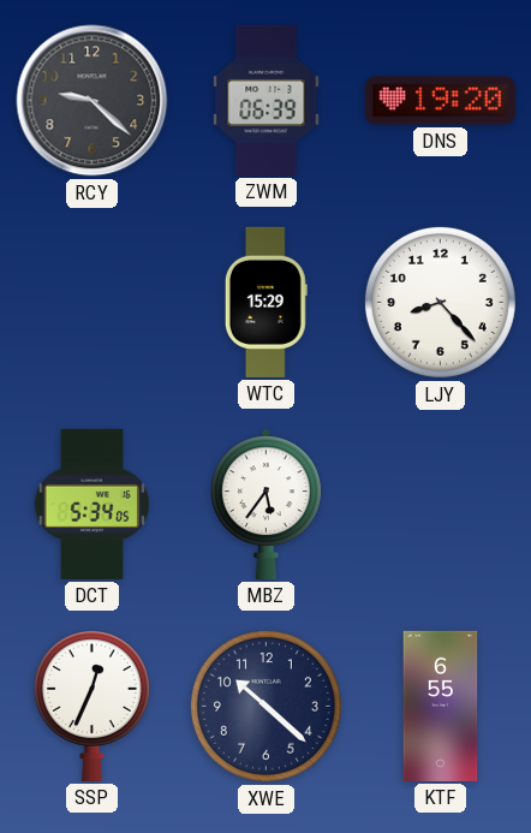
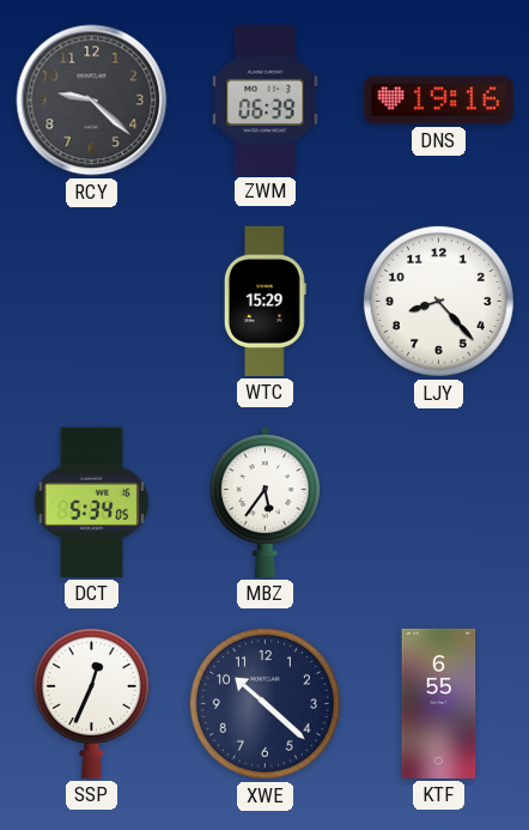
DNS: 19:20 -> 19:16
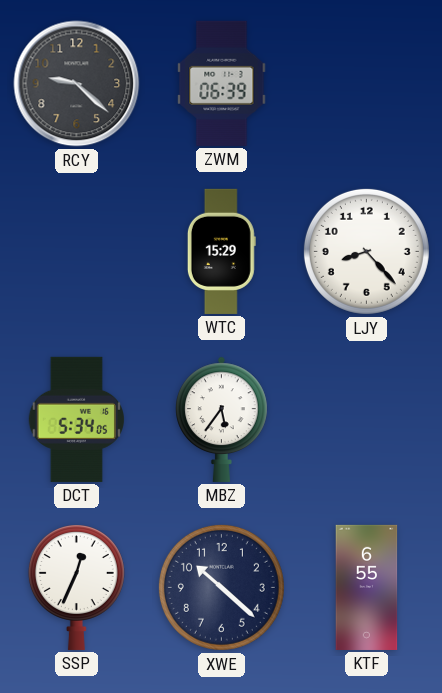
DNS: 19:16 -> none
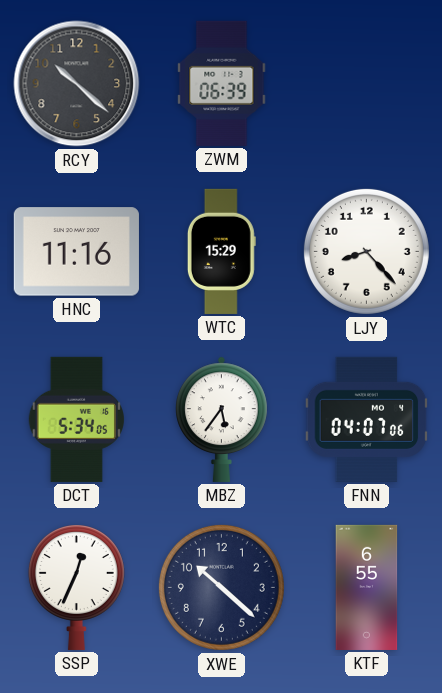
RCY: 9:22 -> 10:22
HNC: none -> 11:16
FNN: none -> 04:07
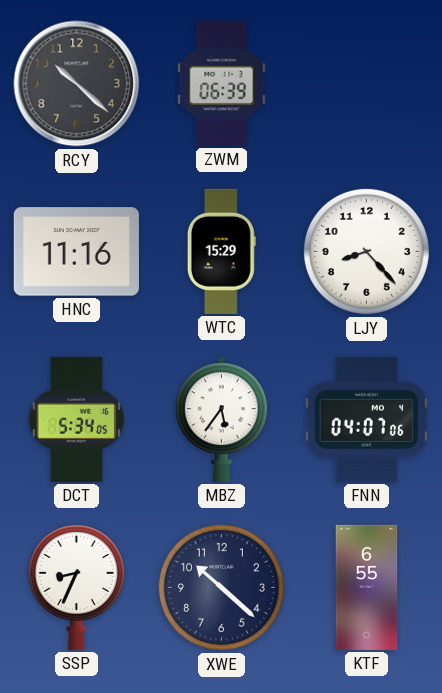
SSP: 12:34 -> 8:34
